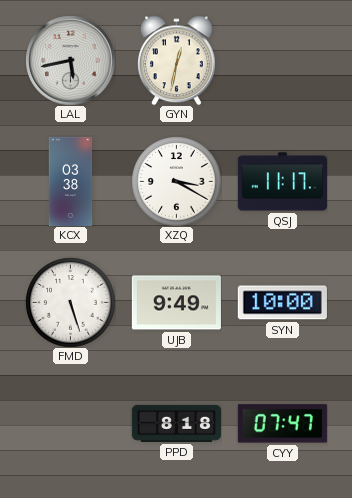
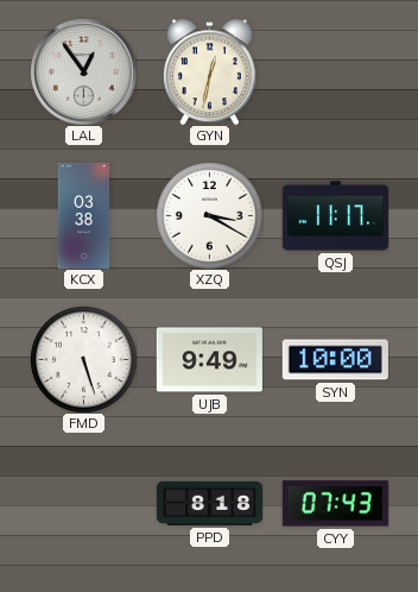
LAL: 5:43 -> 12:54
CYY: 07:47 -> 07:43
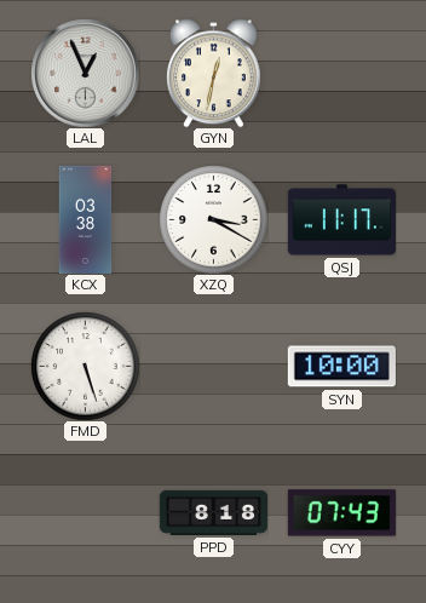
LAL: 12:54 -> 12:56
UJB: 9:49 -> none
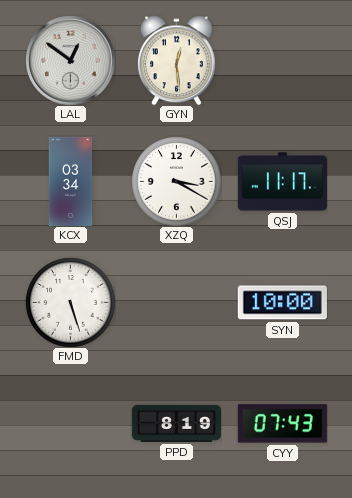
LAL: 12:56 -> 12:51
GYN: 12:32 -> 12:29
KCX: 03:38 -> 03:34
PPD: 8:18 -> 8:19
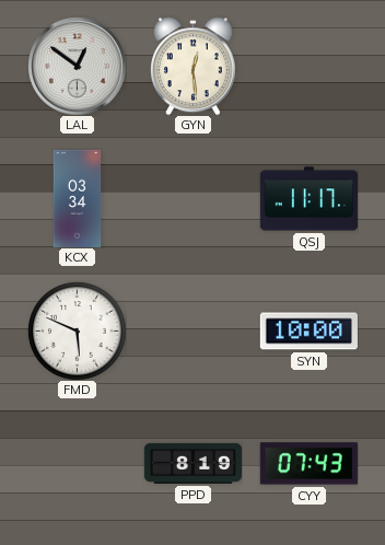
XZQ: 3:20 -> none
FMD: 5:27 -> 5:49
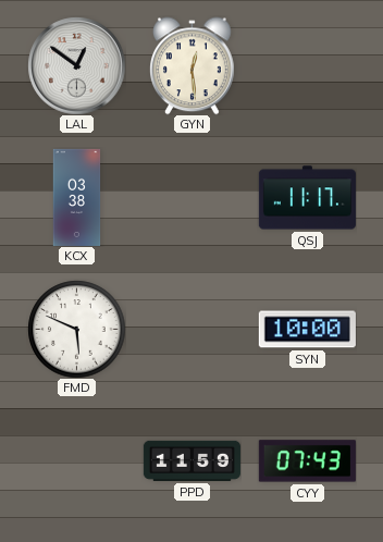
KCX: 03:34 -> 03:38
PPD: 8:19 -> 11:59
